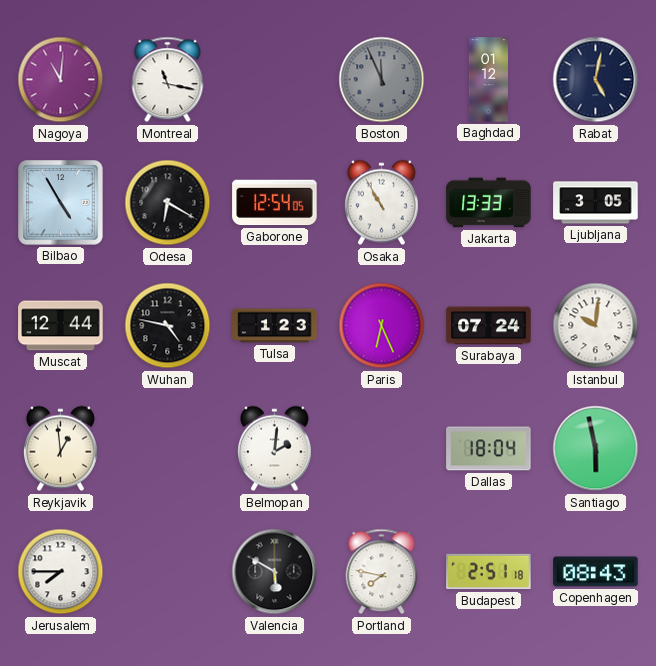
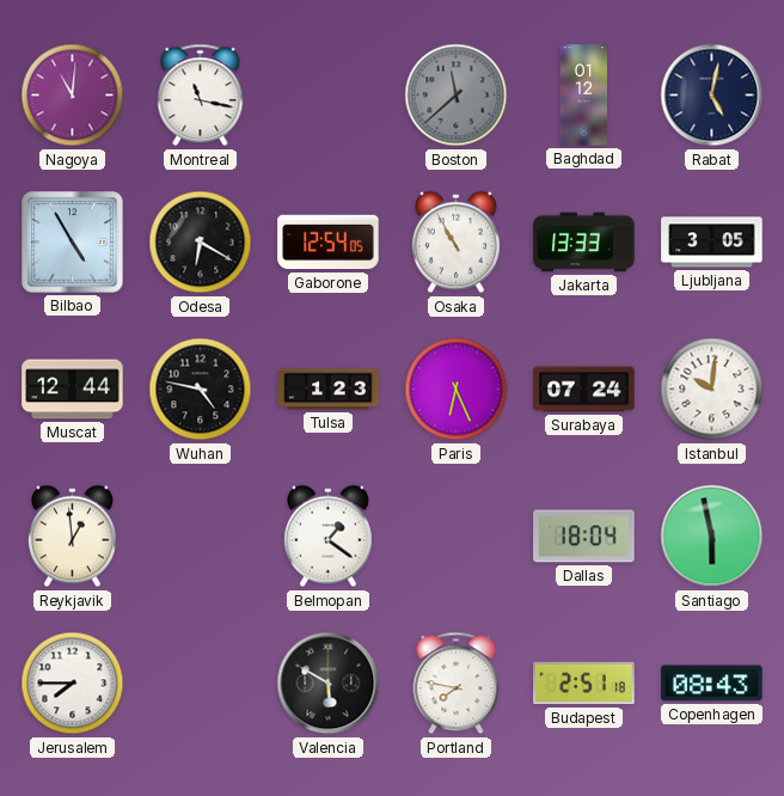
Boston: 11:56 -> 11:38
Belmopan: 2:01 -> 1:21
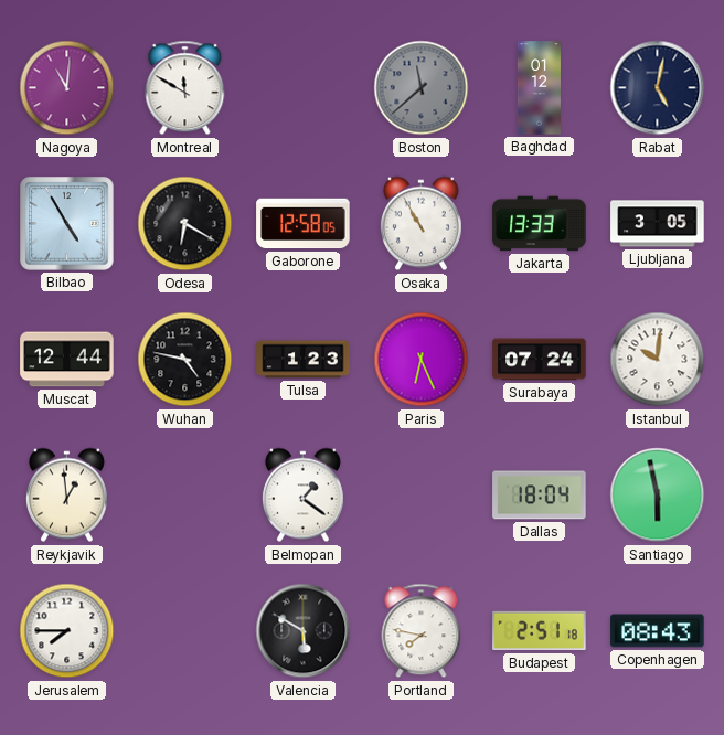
Montreal: 11:17 -> 11:50
Gaborone: 12:54 -> 12:58
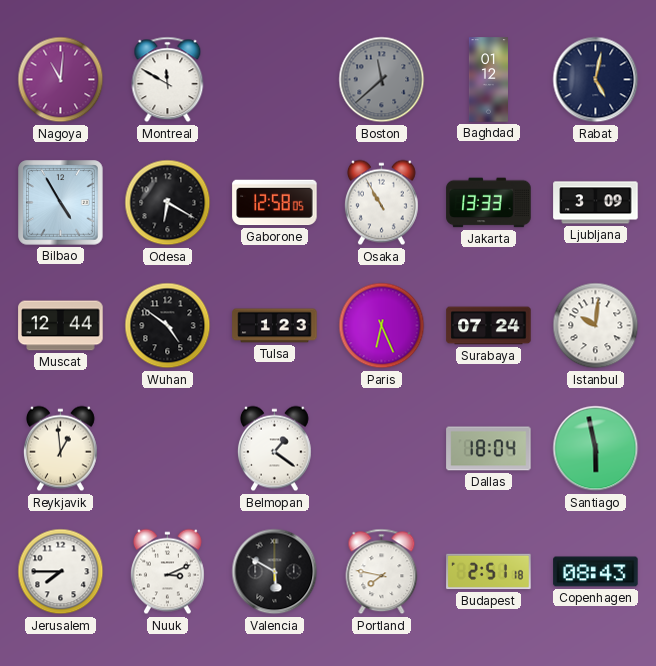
Ljubljana: 3:05 -> 3:09
Wuhan: 4:47 -> 4:51
Nuuk: none -> 3:11
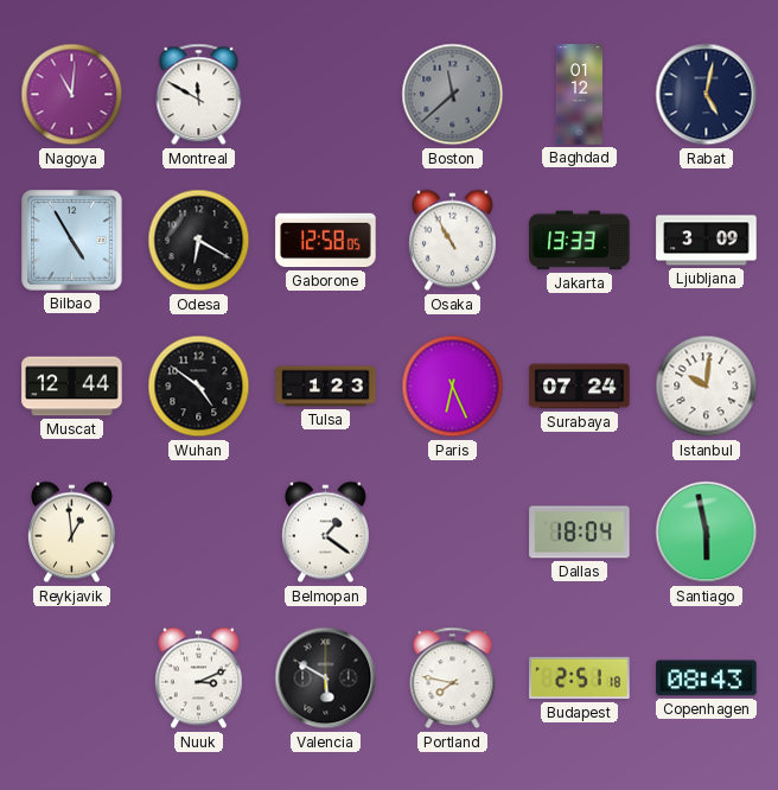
Jerusalem: 7:45 -> none
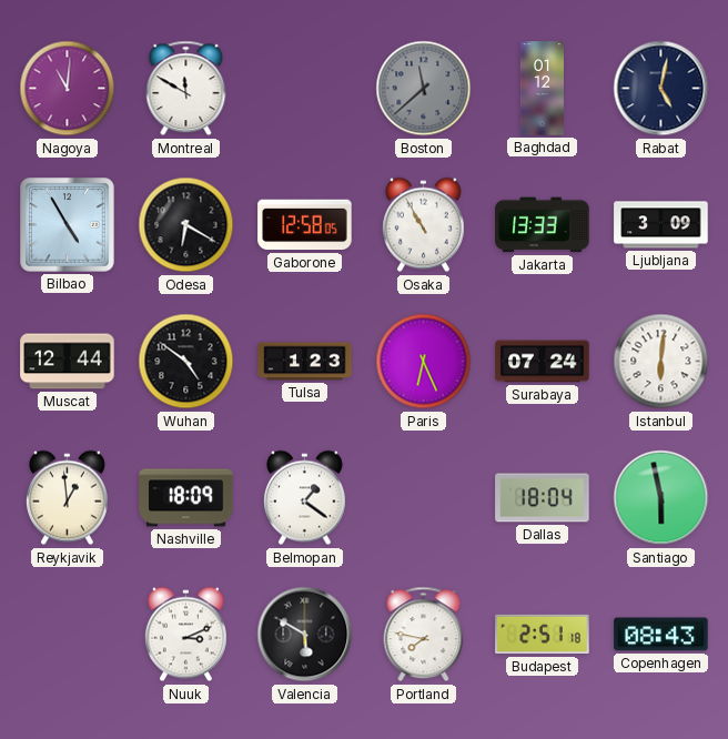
Istanbul: 10:01 -> 6:01
Nashville: none -> 18:09
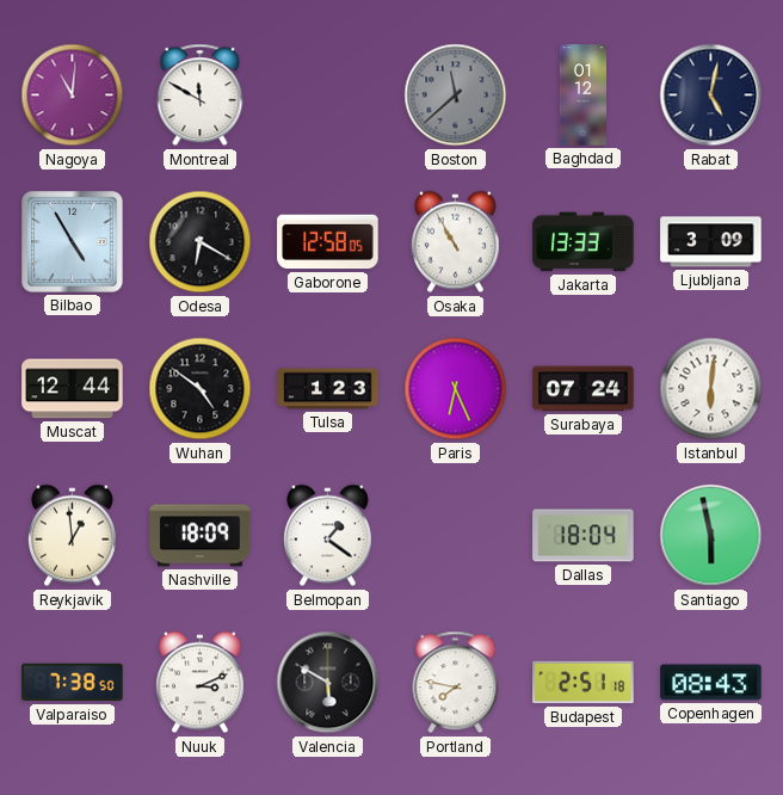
Valparaiso: none -> 7:38
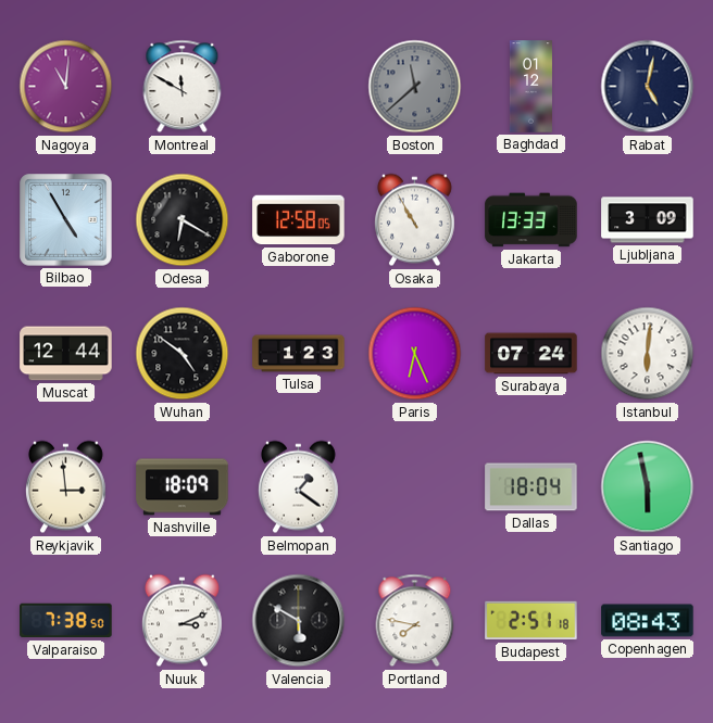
Reykjavik: 12:59 -> 2:59
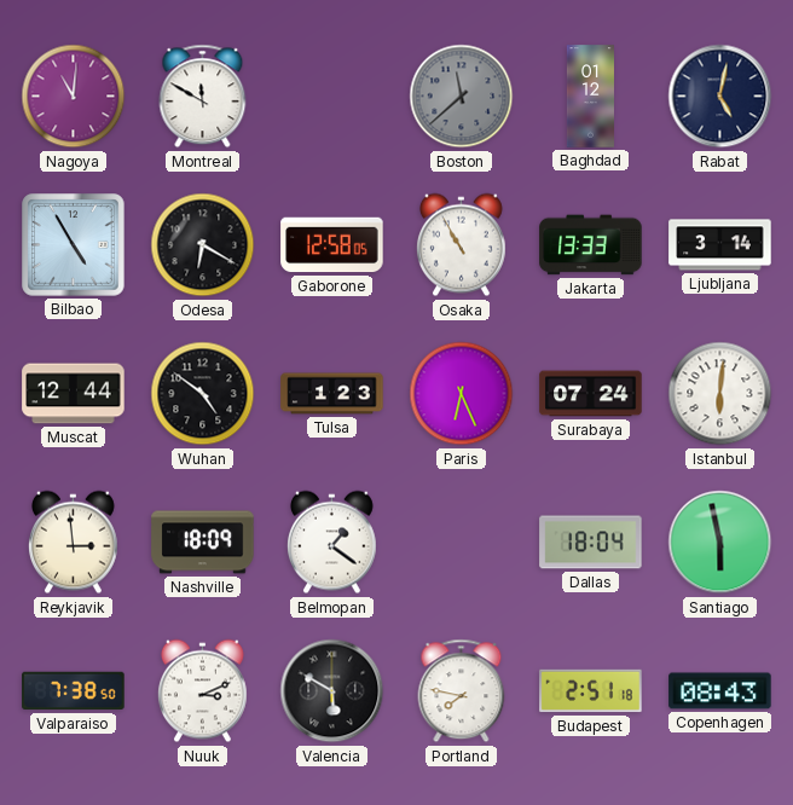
Ljubljana: 3:09 -> 3:14
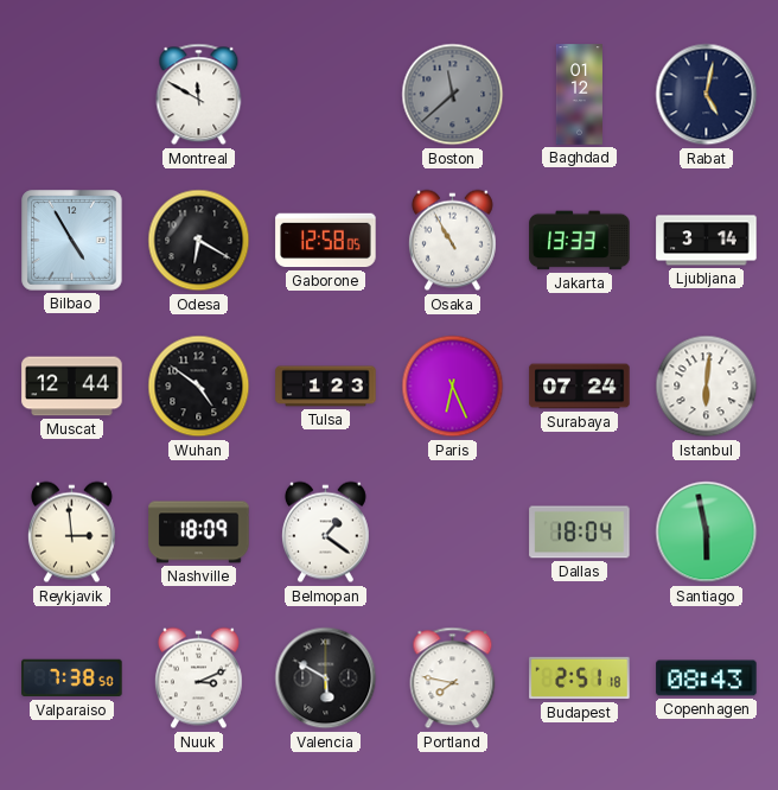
Nagoya: 11:01 -> none
